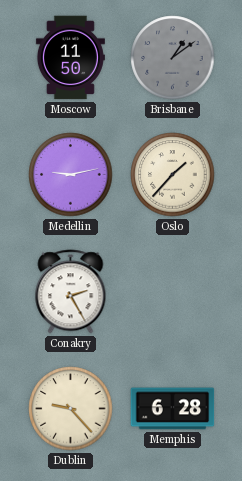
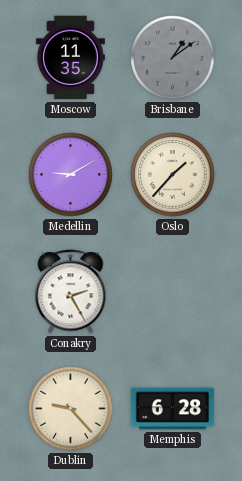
Moscow: 11:50 -> 11:35
Medellin: 9:13 -> 9:10
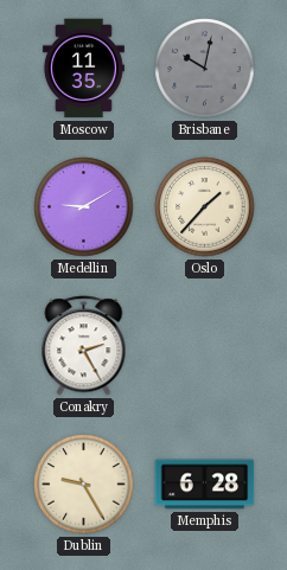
Brisbane: 1:09 -> 10:02
Dublin: 9:23 -> 9:25
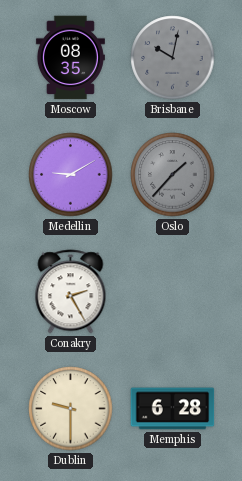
Moscow: 11:35 -> 08:35
Oslo dial: cream -> grey
Dublin: 9:25 -> 9:30
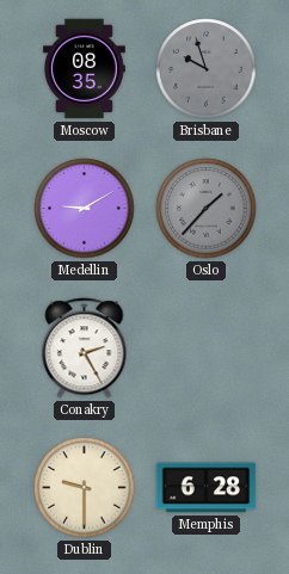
Brisbane: 10:02 -> 9:57
